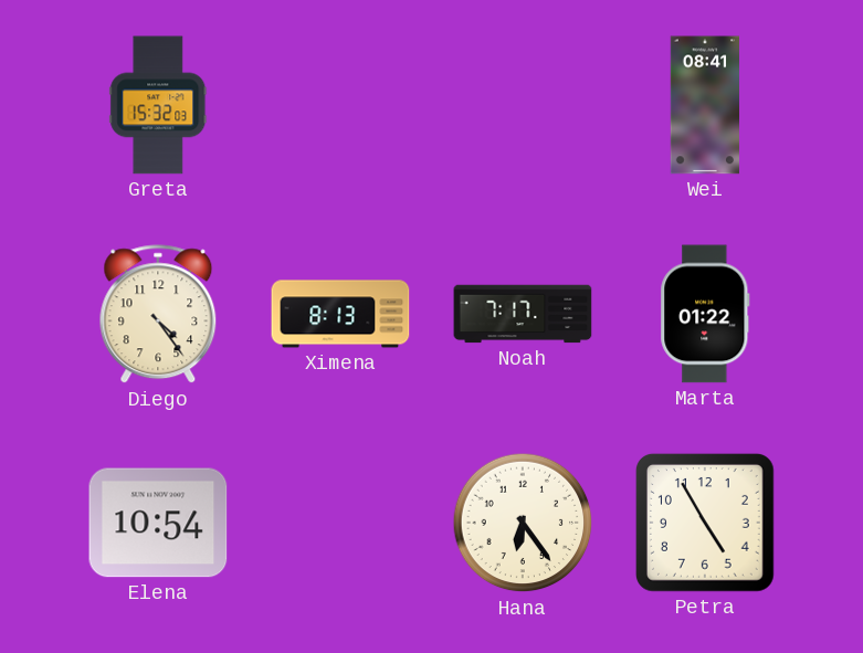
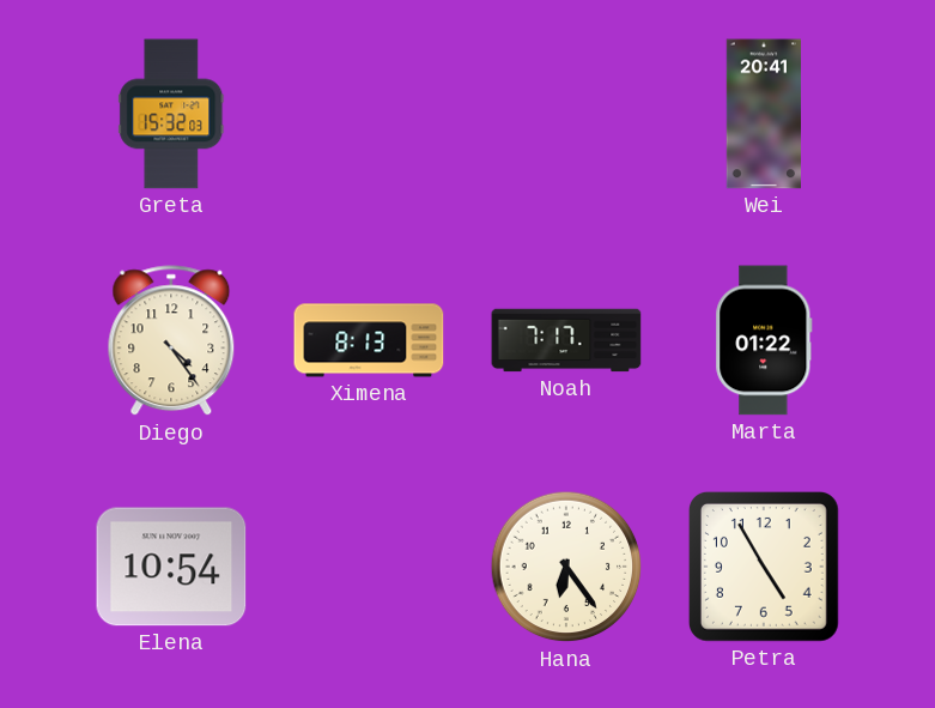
Wei: 08:41 -> 20:41
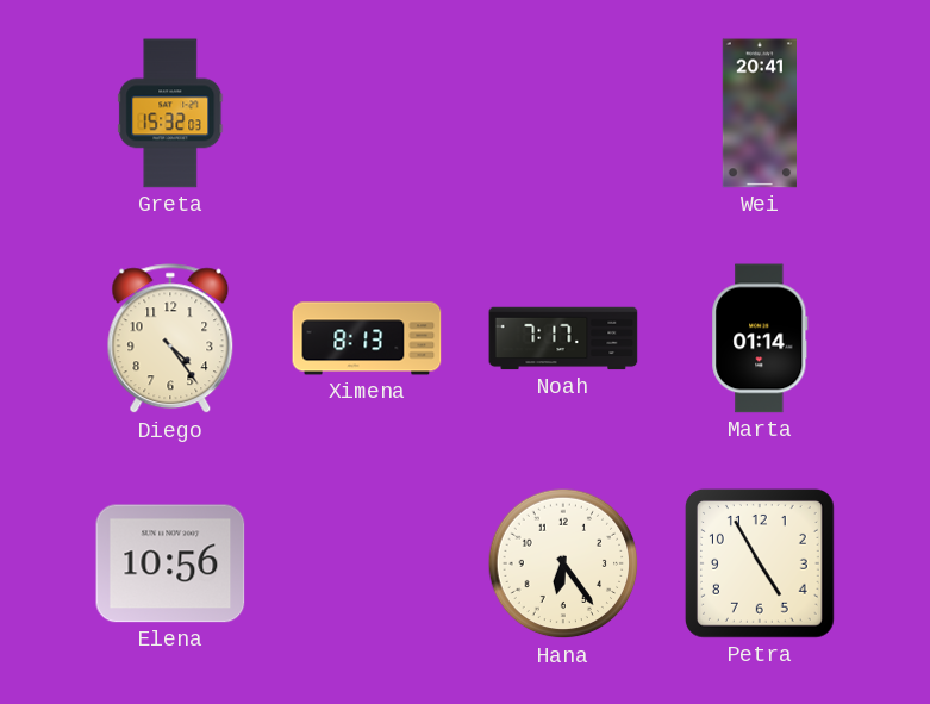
Marta: 01:22 -> 01:14
Elena: 10:54 -> 10:56
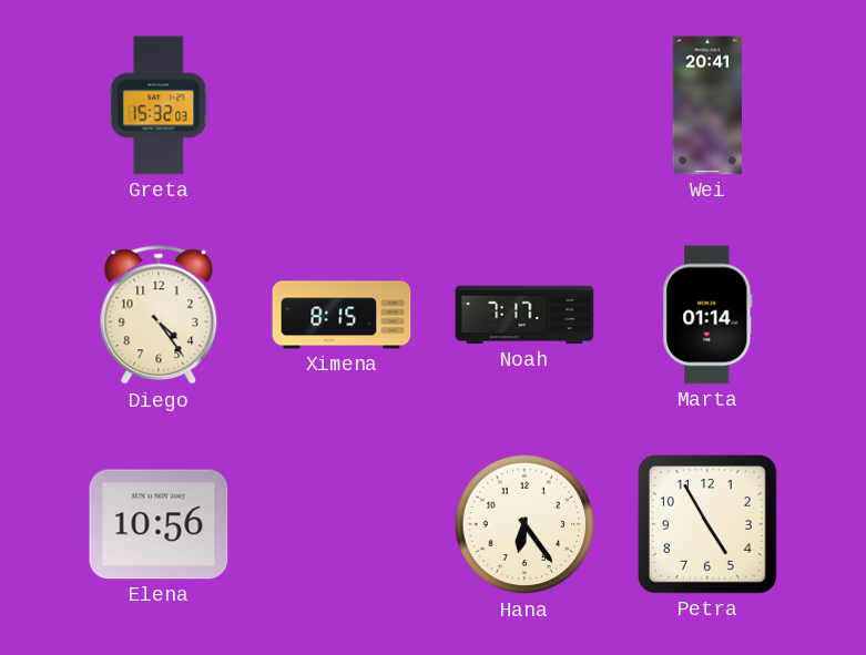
Ximena: 8:13 -> 8:15
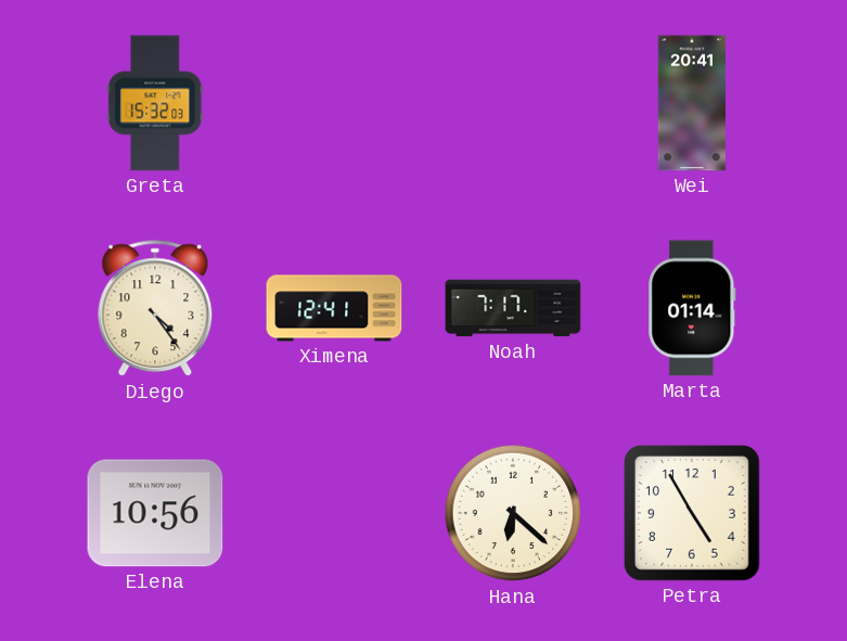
Ximena: 8:15 -> 12:41
Hana: 6:24 -> 6:22
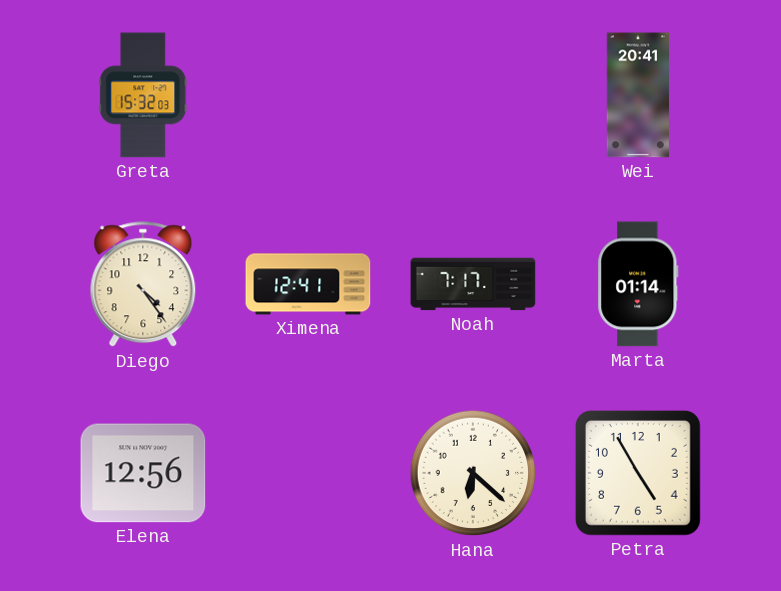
Elena: 10:56 -> 12:56
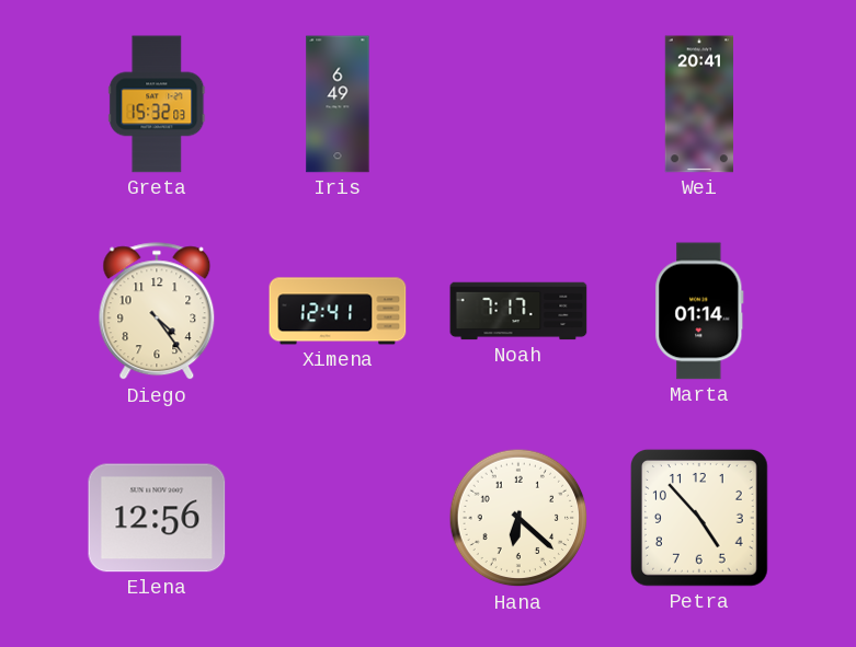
Iris: none -> 6:49
Petra: 4:55 -> 4:53
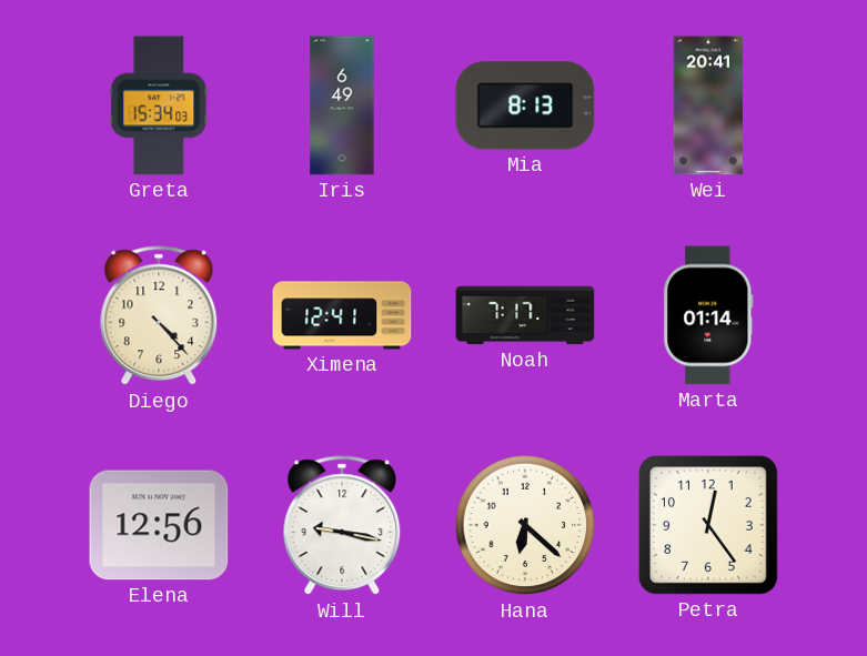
Greta: 15:32 -> 15:34
Mia: none -> 8:13
Diego: 4:24 -> 4:23
Will: none -> 9:17
Petra: 4:53 -> 12:24
